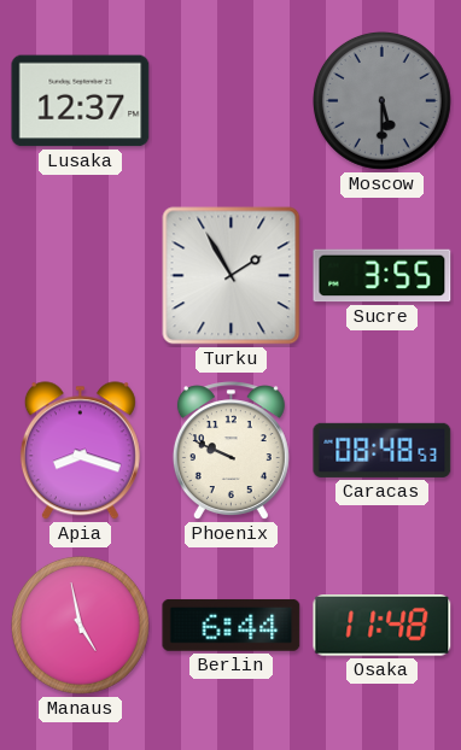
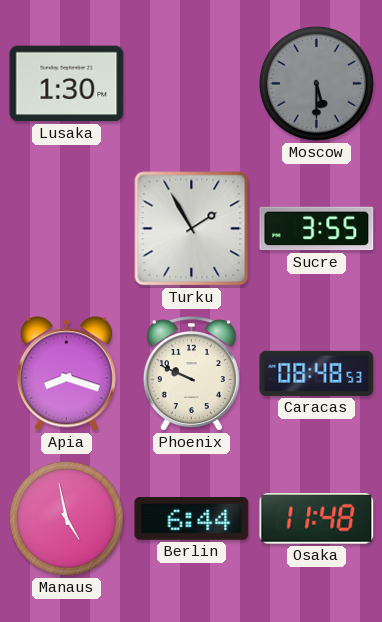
Lusaka: 12:37 -> 1:30
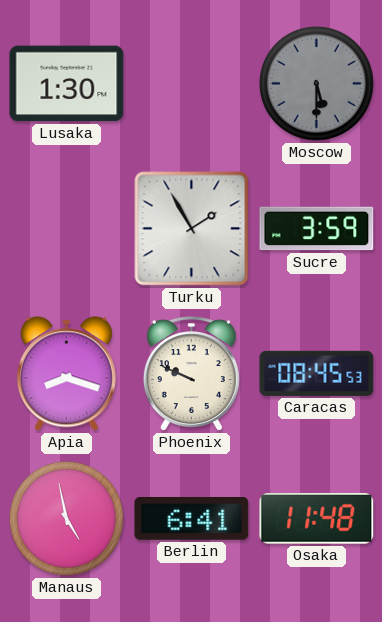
Sucre: 3:55 -> 3:59
Caracas: 08:48 -> 08:45
Berlin: 6:44 -> 6:41
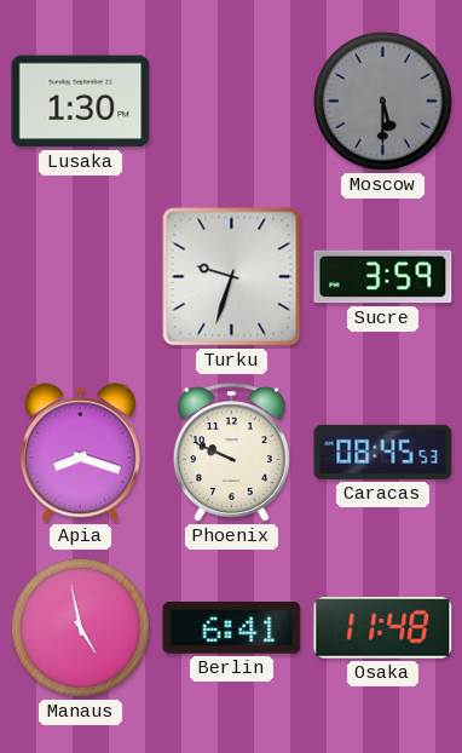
Turku: 1:55 -> 9:33
